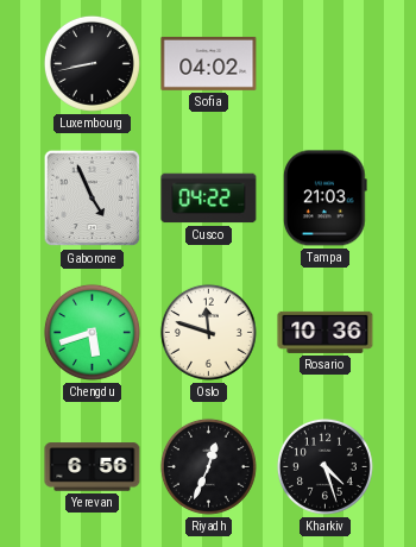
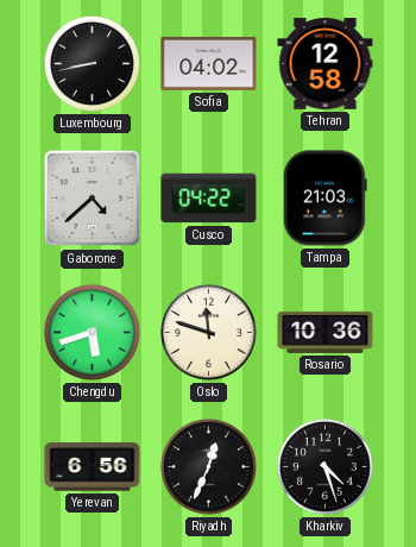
Tehran: none -> 12:58
Gaborone: 4:56 -> 4:38
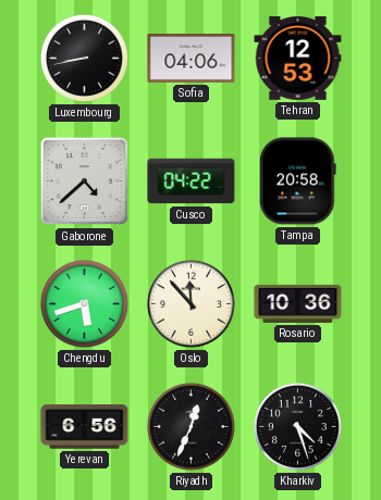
Sofia: 04:02 -> 04:06
Tehran: 12:58 -> 12:53
Tampa: 21:03 -> 20:58
Oslo: 11:48 -> 11:53
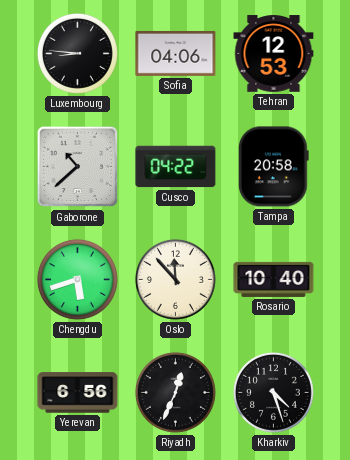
Luxembourg: 8:43 -> 8:46
Gaborone: 4:38 -> 10:38
Rosario: 10:36 -> 10:40
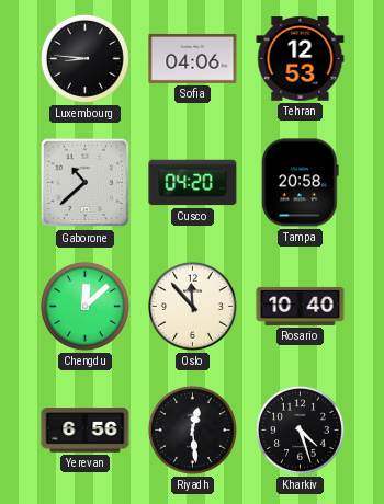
Cusco: 04:22 -> 04:20
Chengdu: 5:42 -> 12:08
Riyadh: 12:34 -> 12:29
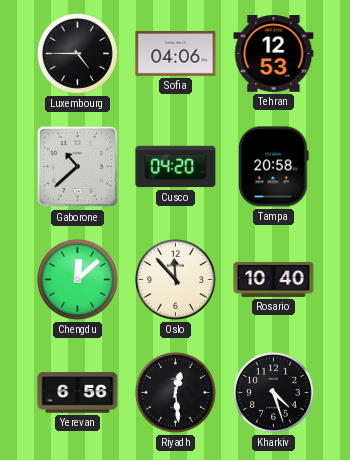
Luxembourg: 8:46 -> 4:45
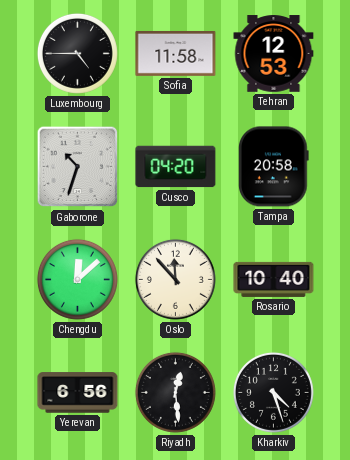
Sofia: 04:06 -> 11:58
Gaborone: 10:38 -> 10:33
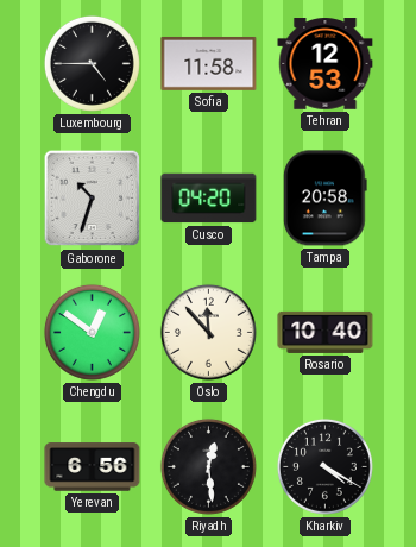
Chengdu: 12:08 -> 12:51
Kharkiv: 4:27 -> 4:20
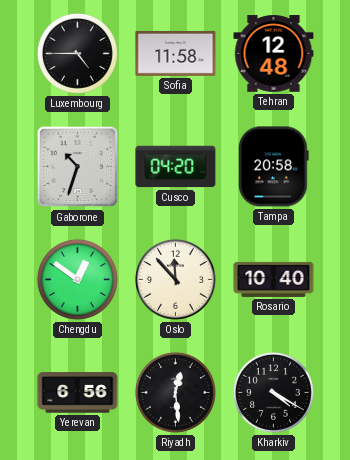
Tehran: 12:53 -> 12:48
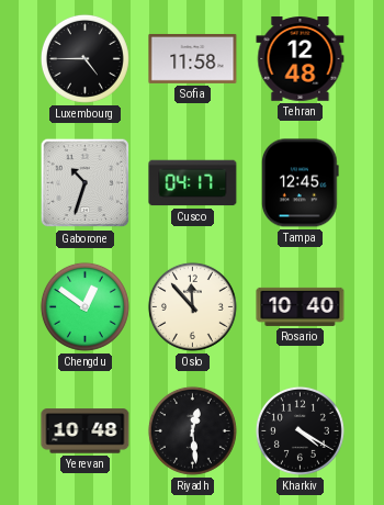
Cusco: 04:20 -> 04:17
Tampa: 20:58 -> 12:45
Yerevan: 6:56 -> 10:48
